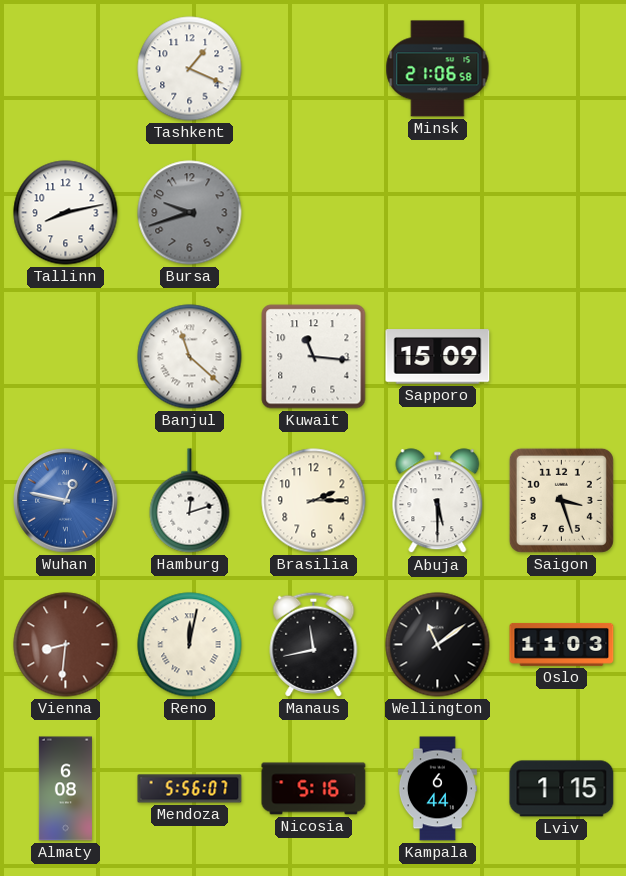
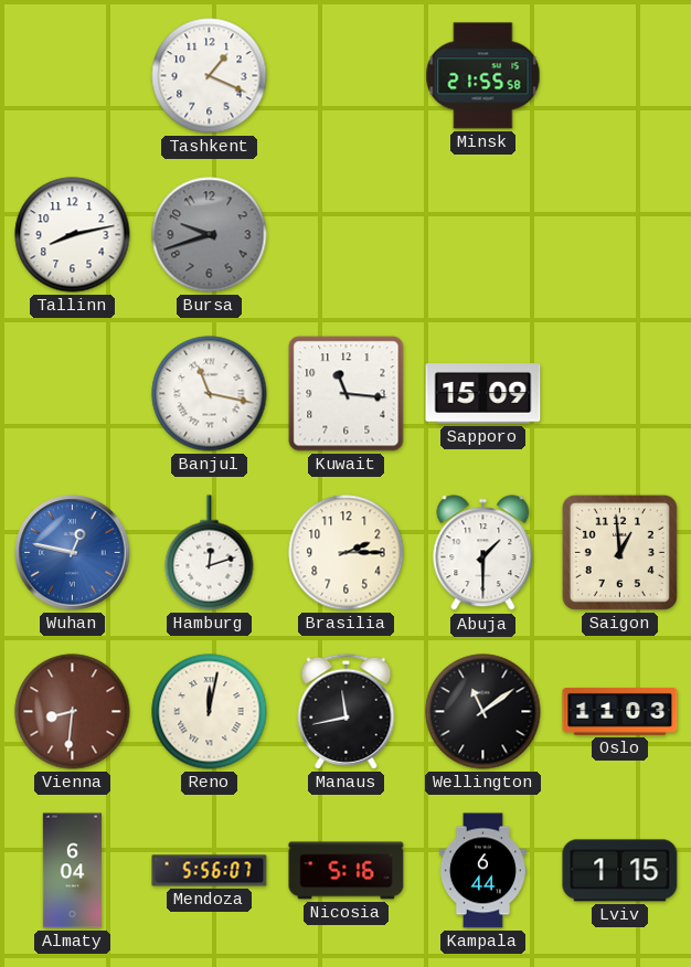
Minsk: 21:06 -> 21:55
Banjul: 11:22 -> 11:17
Abuja: 5:30 -> 1:30
Saigon: 3:27 -> 12:59
Almaty: 6:08 -> 6:04
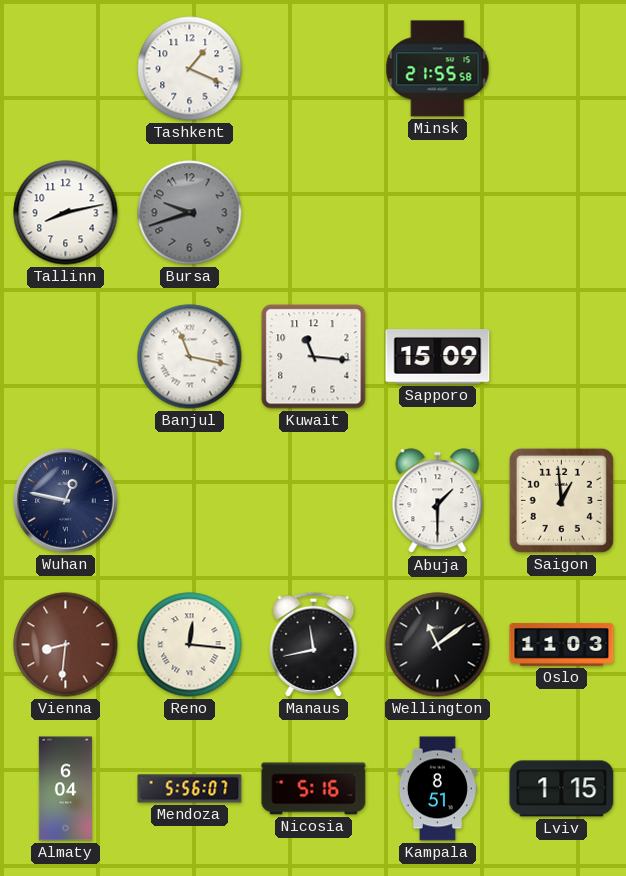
Wuhan dial: blue -> navy
Hamburg: 12:12 -> none
Brasilia: 2:15 -> none
Reno: 12:02 -> 12:16
Kampala: 6:44 -> 8:51
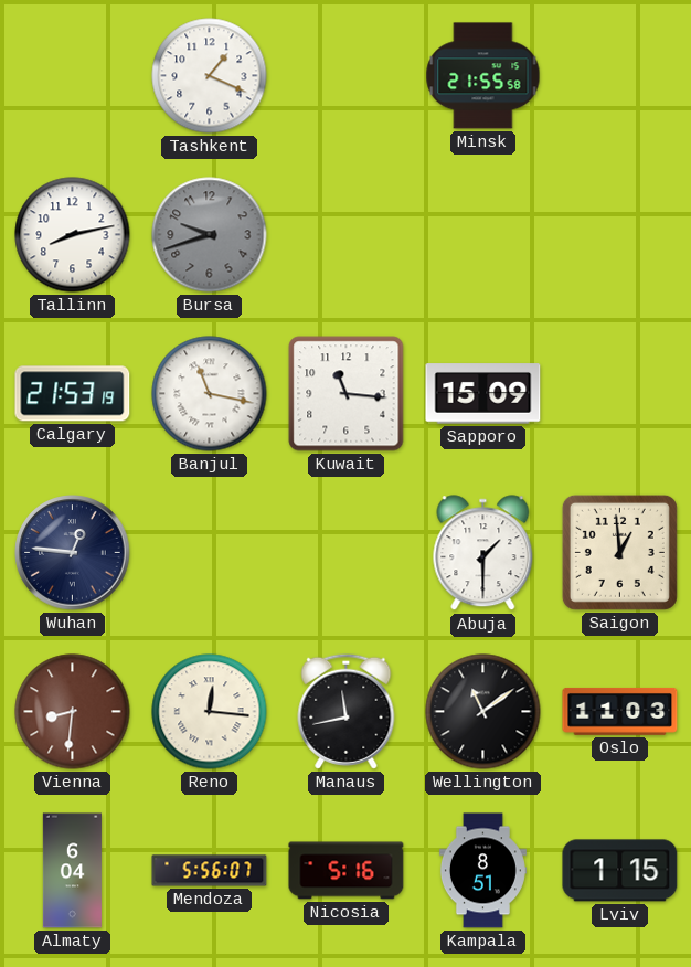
Calgary: none -> 21:53
Wuhan: 12:47 -> 12:46
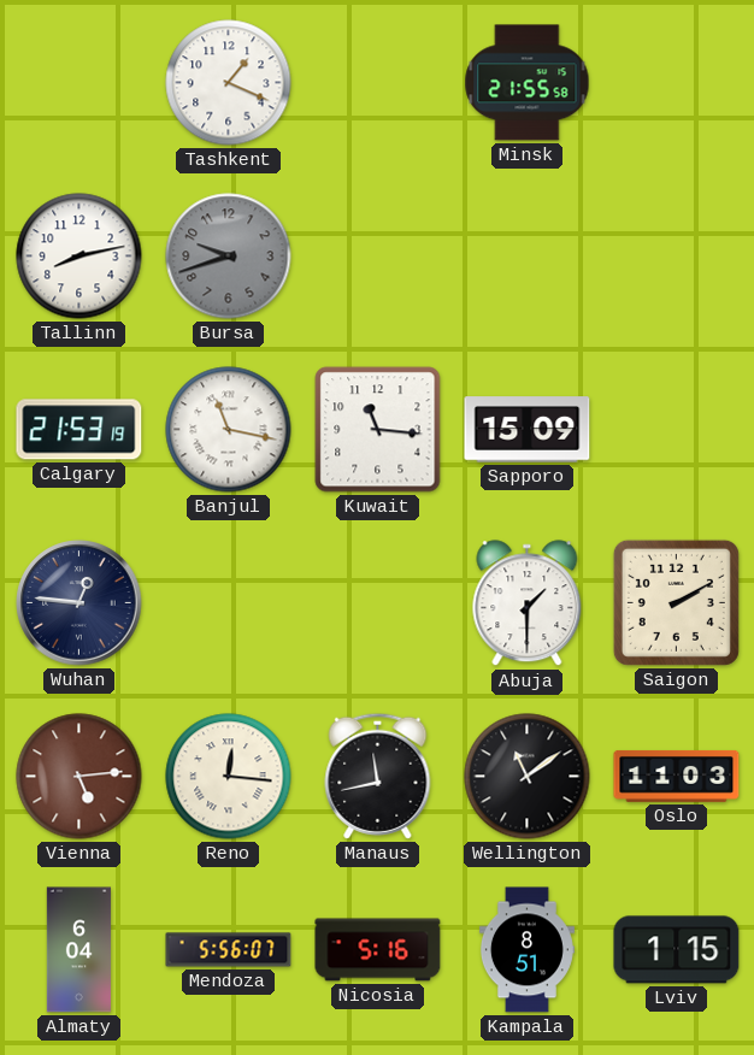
Saigon: 12:59 -> 2:10
Vienna: 8:31 -> 5:14
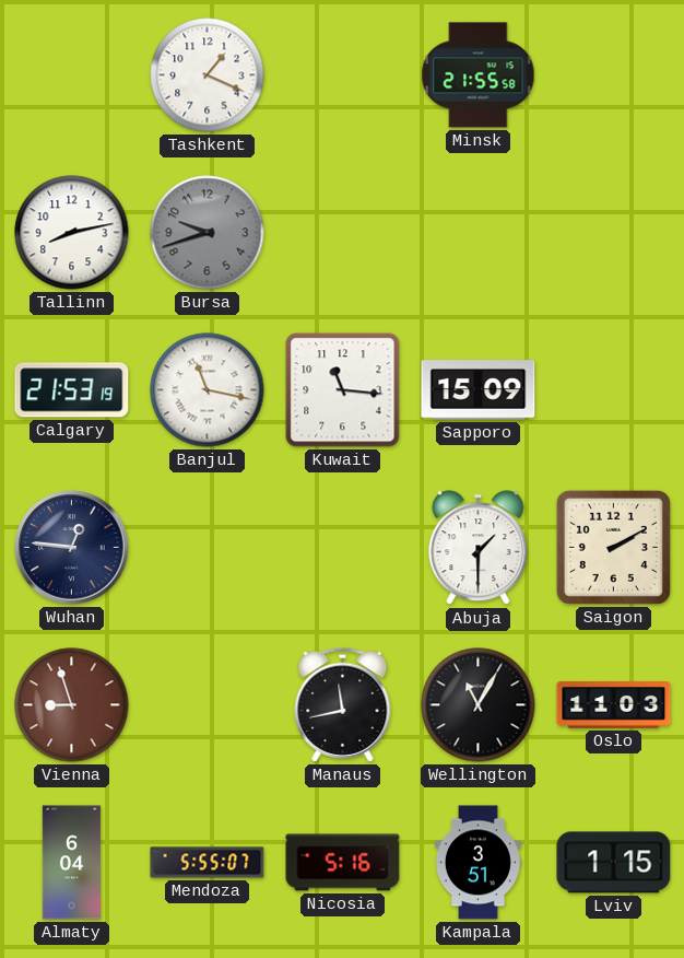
Vienna: 5:14 -> 8:57
Reno: 12:16 -> none
Wellington: 11:09 -> 11:05
Mendoza: 5:56 -> 5:55
Kampala: 8:51 -> 3:51
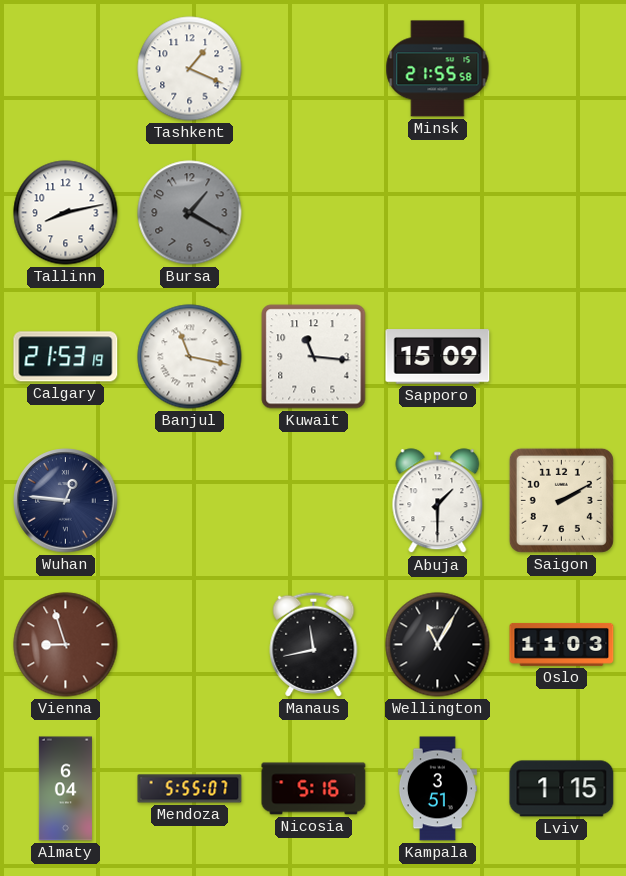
Bursa: 9:42 -> 1:20
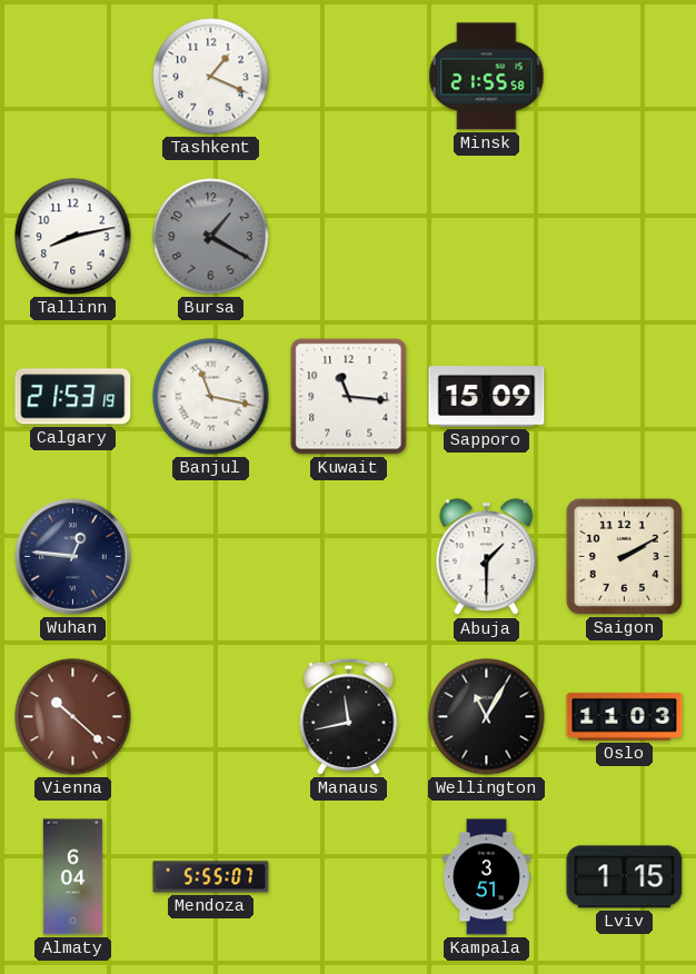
Vienna: 8:57 -> 10:22
Nicosia: 5:16 -> none
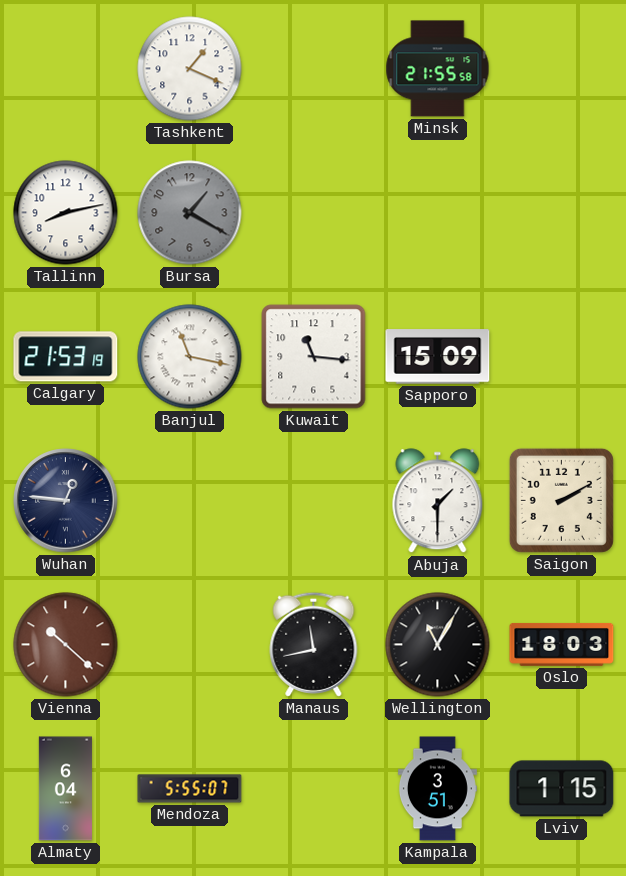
Oslo: 11:03 -> 18:03
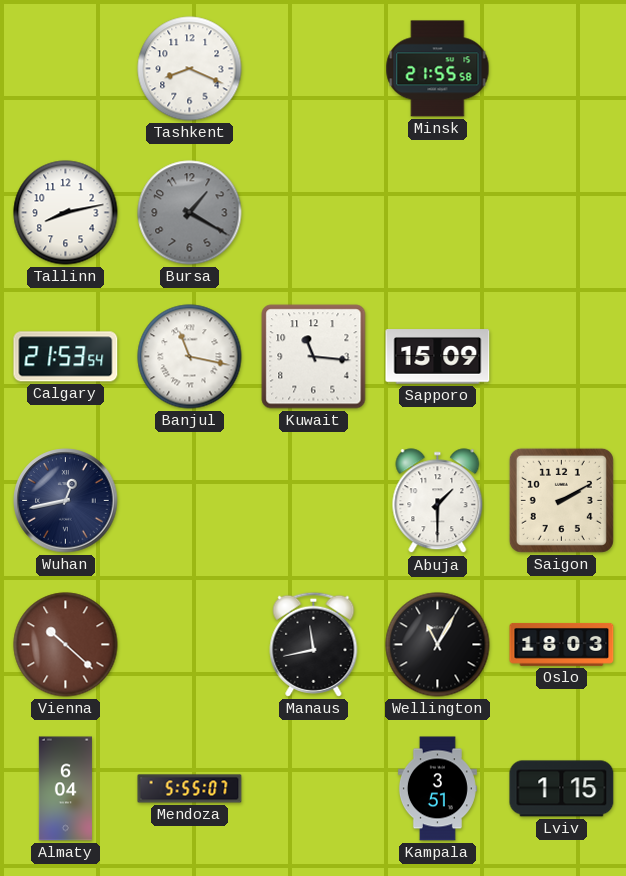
Tashkent: 1:19 -> 8:19
Calgary: 21:53:19 -> 21:53:54
Wuhan: 12:46 -> 12:43
